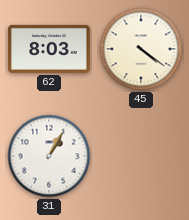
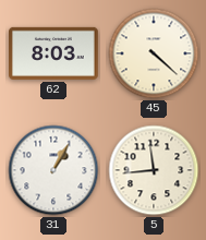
45: 4:21 -> 4:22
5: none -> 11:44
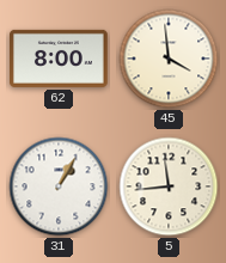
62: 8:03 -> 8:00
45: 4:22 -> 3:59
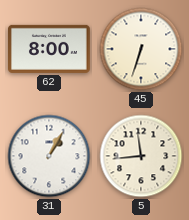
45: 3:59 -> 6:33
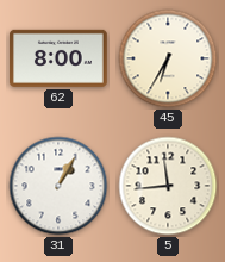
45: 6:33 -> 6:35
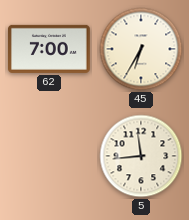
62: 8:00 -> 7:00
31: 1:05 -> none
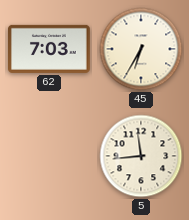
62: 7:00 -> 7:03
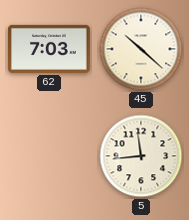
45: 6:35 -> 10:22
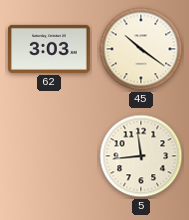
62: 7:03 -> 3:03
45: 10:22 -> 10:21
